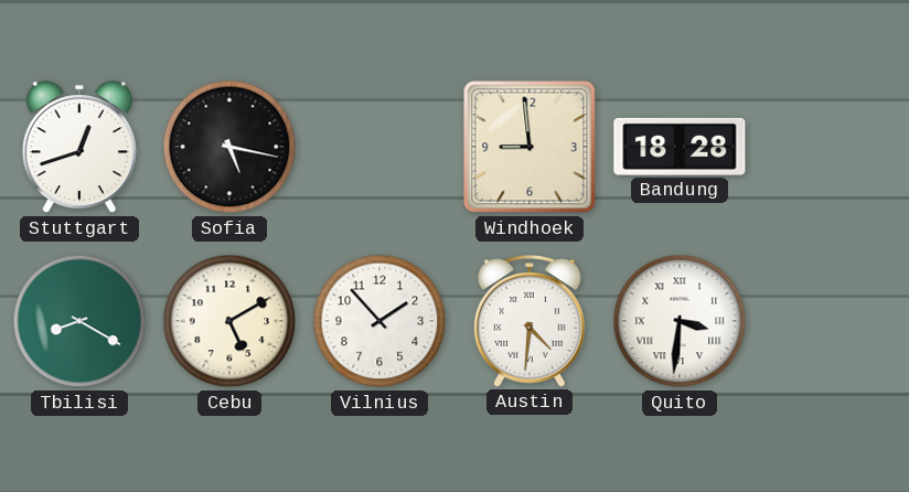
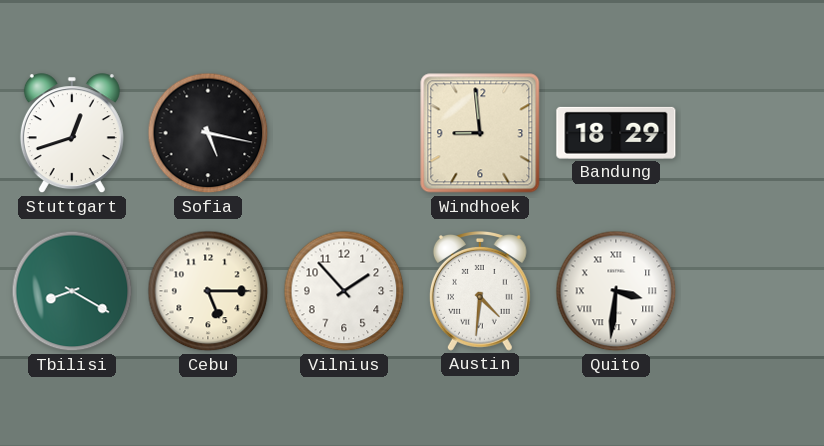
Bandung: 18:28 -> 18:29
Cebu: 5:10 -> 5:15
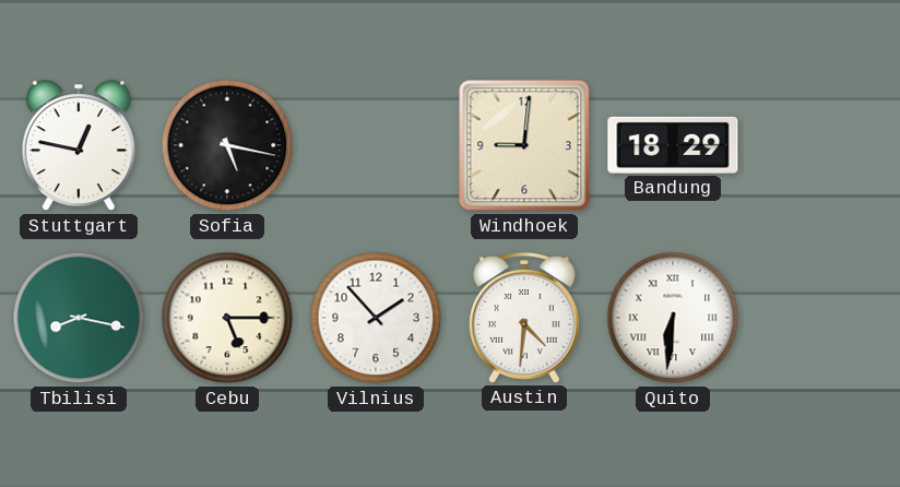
Stuttgart: 12:42 -> 12:47
Windhoek: 8:59 -> 9:01
Tbilisi: 8:20 -> 8:17
Quito: 3:31 -> 6:31
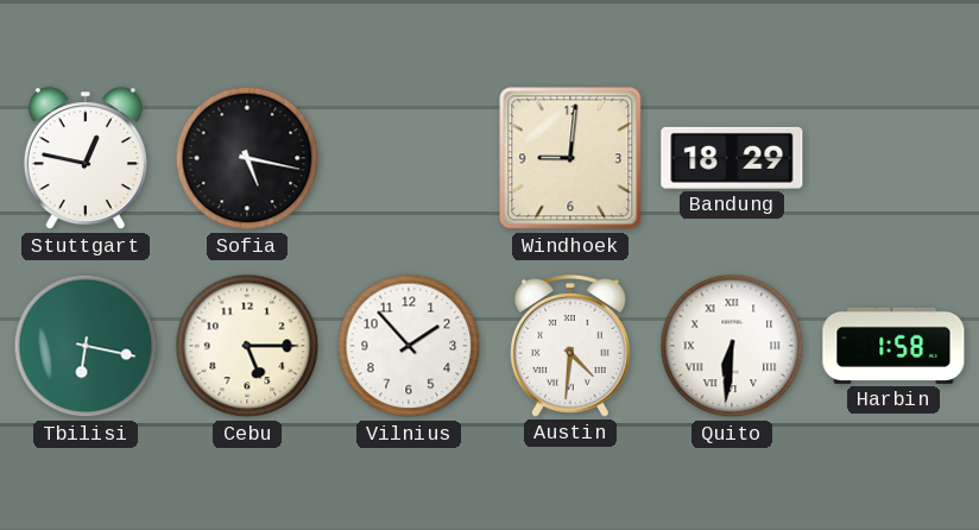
Tbilisi: 8:17 -> 6:17
Harbin: none -> 1:58
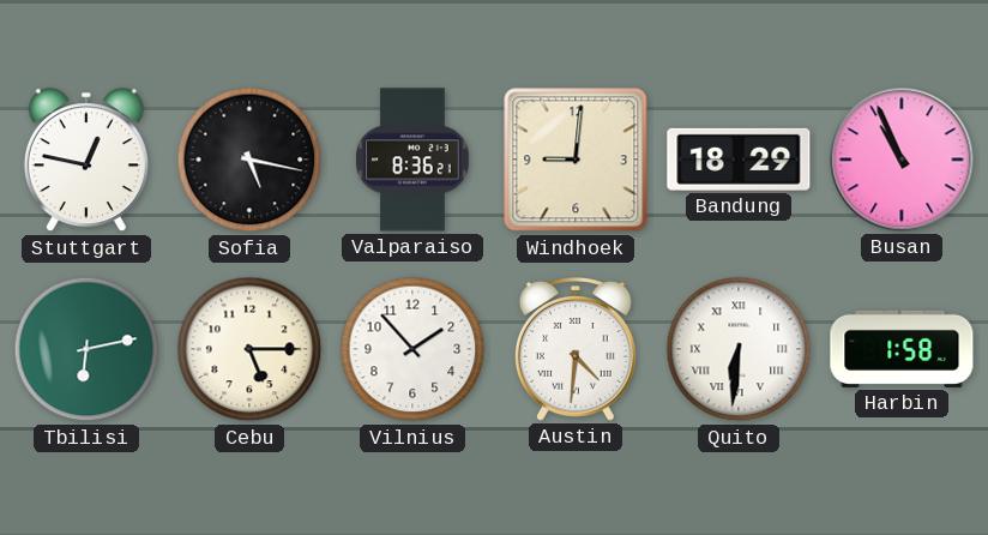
Valparaiso: none -> 8:36
Busan: none -> 10:56
Tbilisi: 6:17 -> 6:13
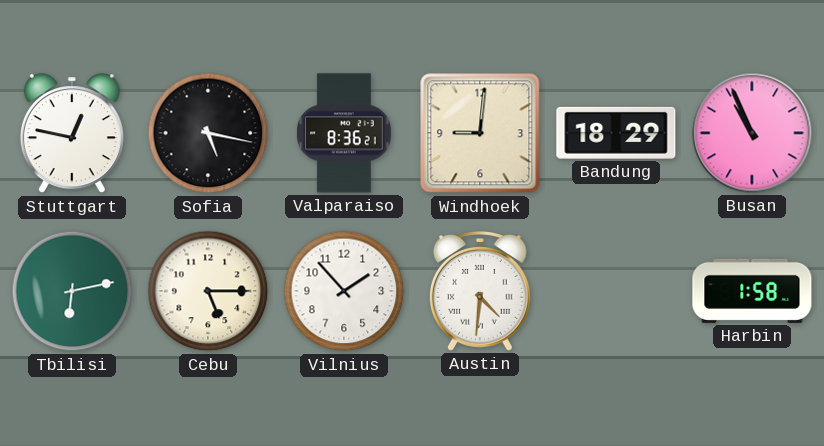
Quito: 6:31 -> none
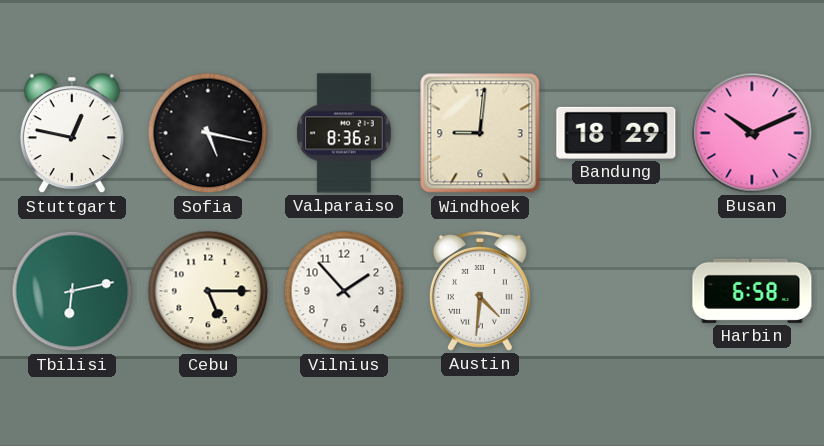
Busan: 10:56 -> 10:11
Harbin: 1:58 -> 6:58
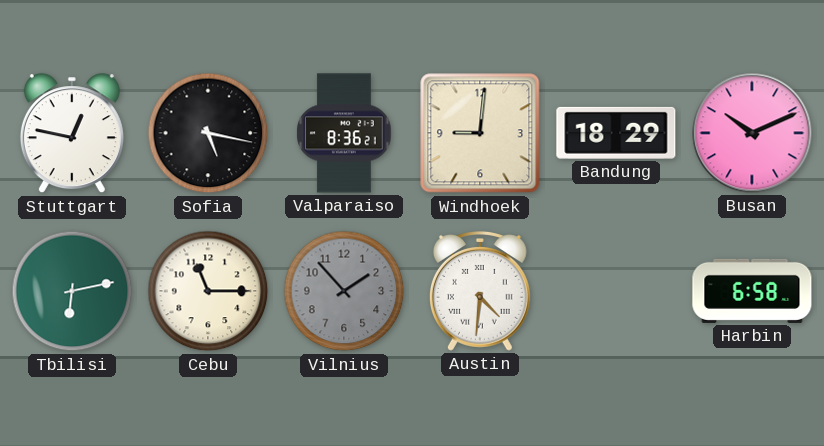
Cebu: 5:15 -> 11:15
Vilnius dial: white -> grey
